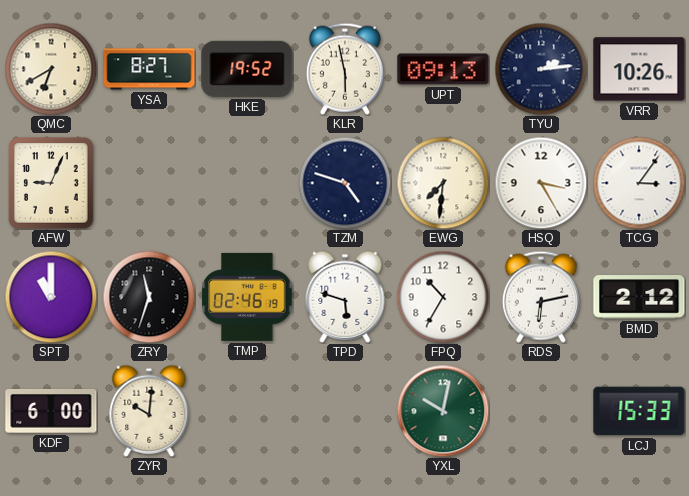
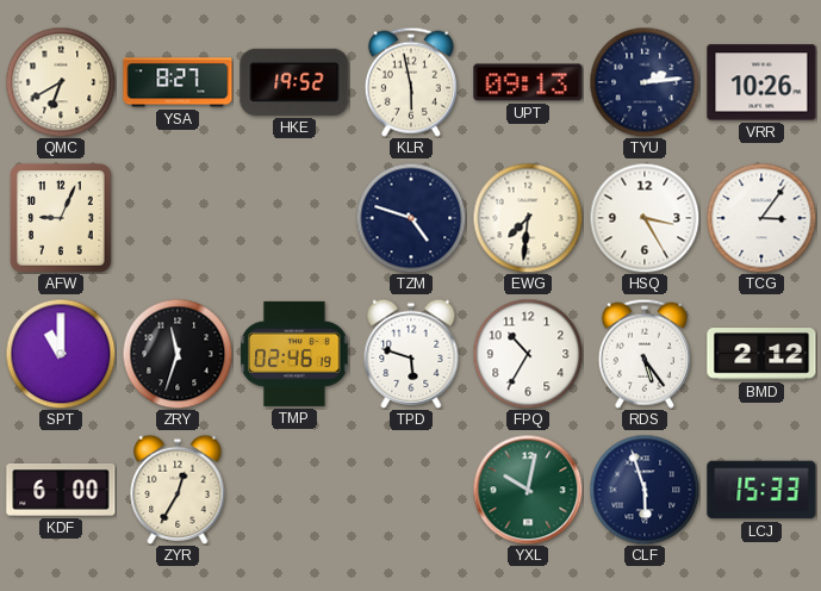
RDS: 6:13 -> 5:24
ZYR: 10:01 -> 12:35
CLF: none -> 5:57
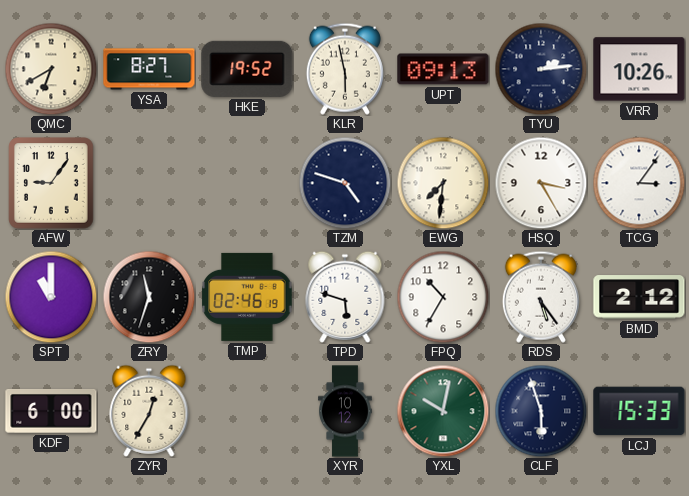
AFW: 9:04 -> 9:06
XYR: none -> 10:12
